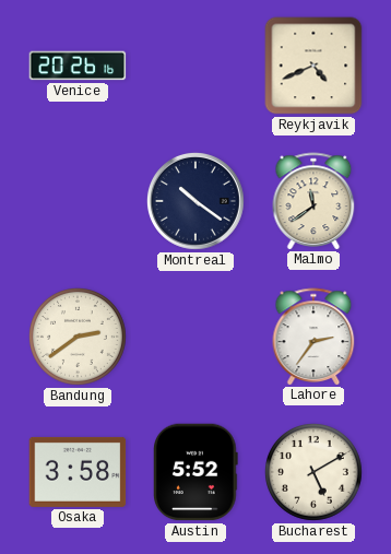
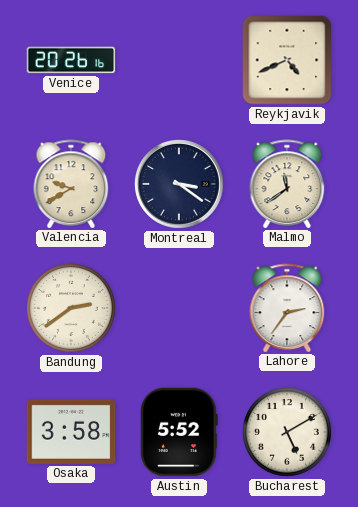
Valencia: none -> 9:40
Montreal: 10:21 -> 3:21
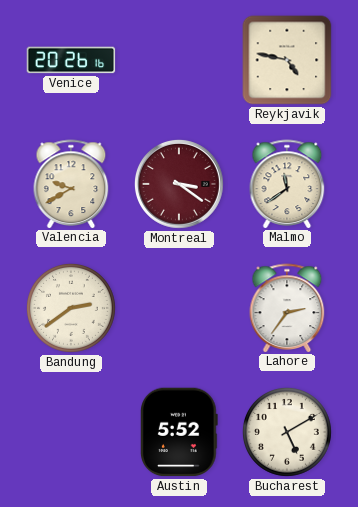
Reykjavik: 4:41 -> 4:47
Montreal dial: navy -> burgundy
Osaka: 3:58 -> none
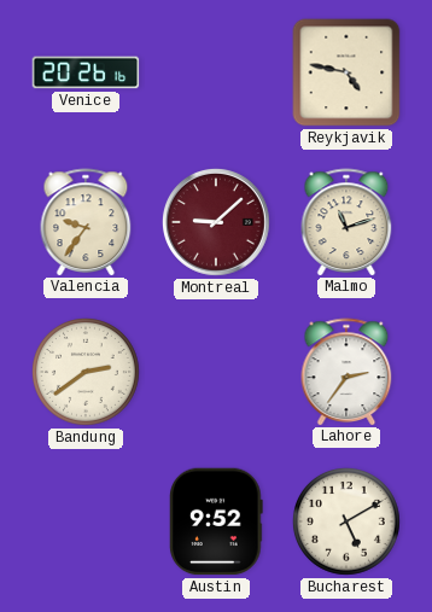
Valencia: 9:40 -> 9:36
Montreal: 3:21 -> 9:08
Malmo: 11:39 -> 11:12
Austin: 5:52 -> 9:52
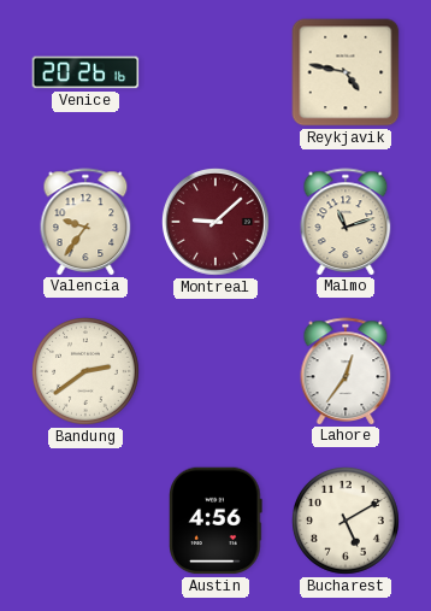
Lahore: 2:36 -> 12:36
Austin: 9:52 -> 4:56
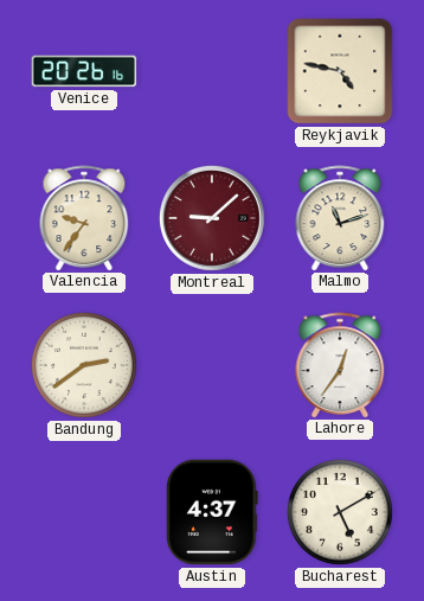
Austin: 4:56 -> 4:37
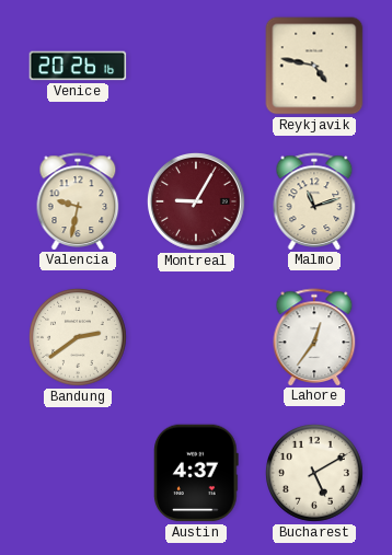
Valencia: 9:36 -> 9:32
Montreal: 9:08 -> 9:05
